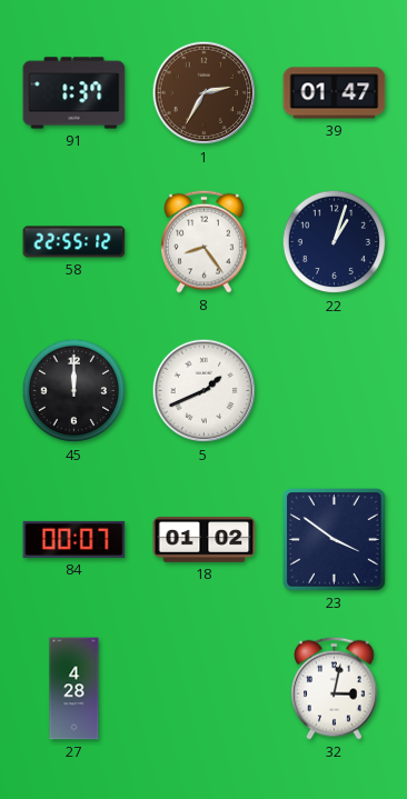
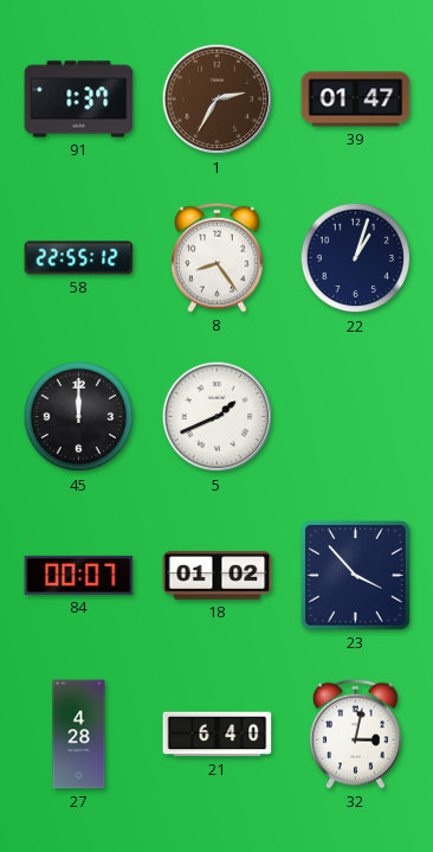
23: 3:51 -> 3:53
21: none -> 6:40
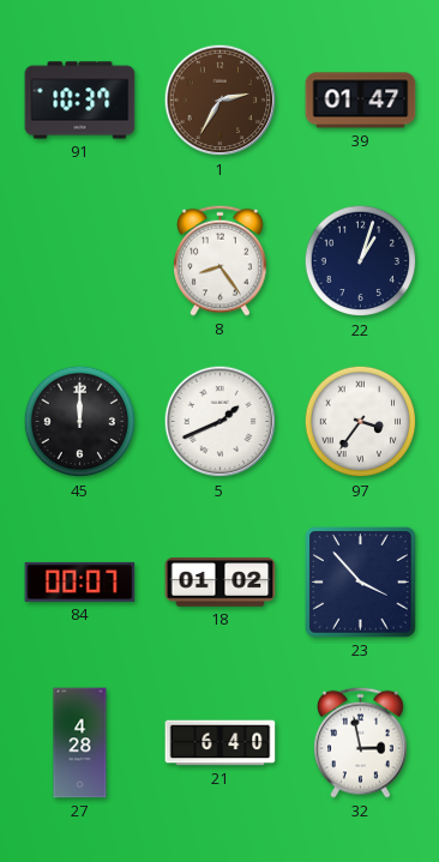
91: 1:37 -> 10:37
58: 22:55 -> none
97: none -> 3:36
32: 3:02 -> 2:58
